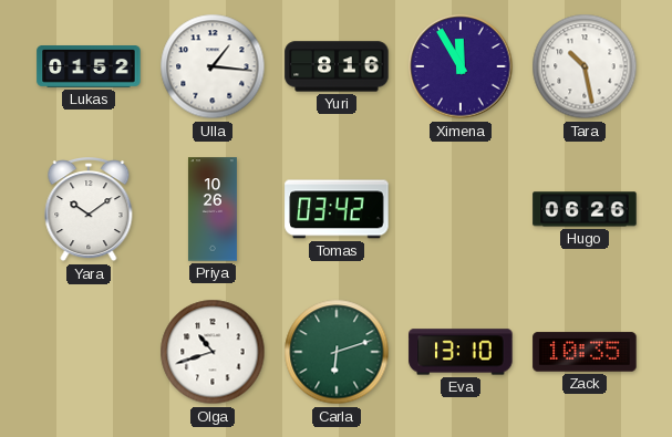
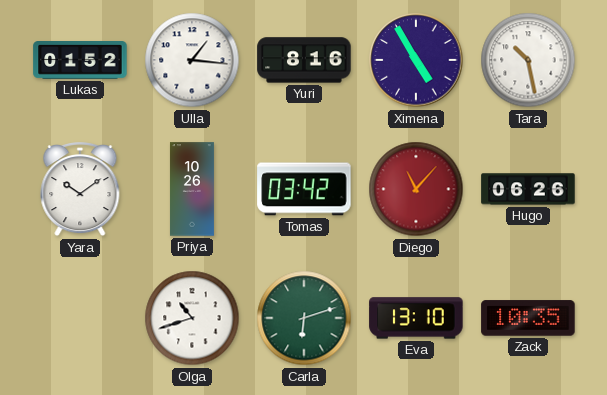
Ximena: 11:55 -> 4:55
Diego: none -> 11:07
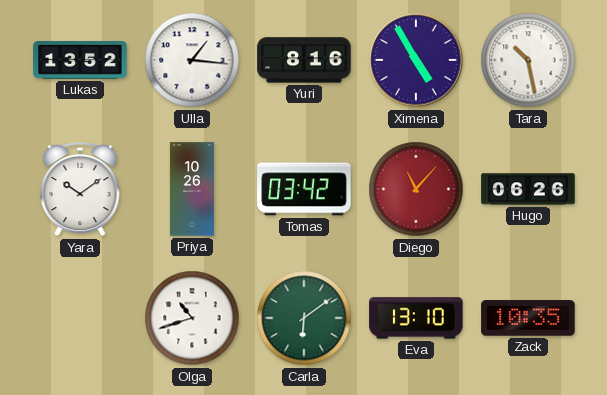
Lukas: 01:52 -> 13:52
Carla: 6:12 -> 6:09
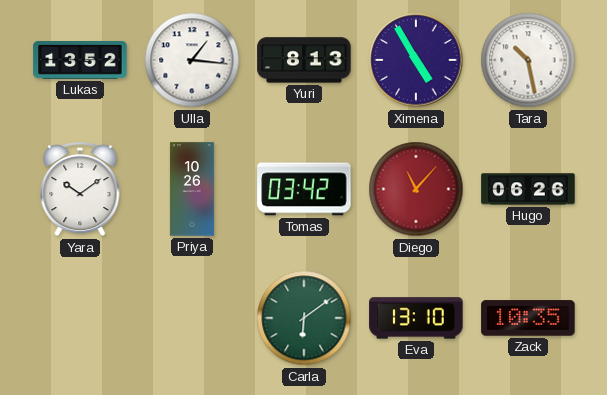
Yuri: 8:16 -> 8:13
Olga: 10:42 -> none
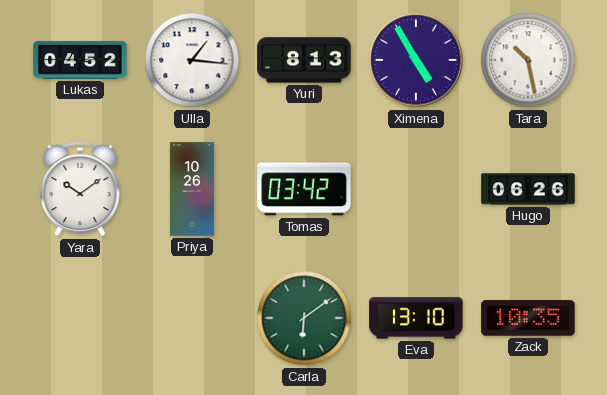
Lukas: 13:52 -> 04:52
Diego: 11:07 -> none
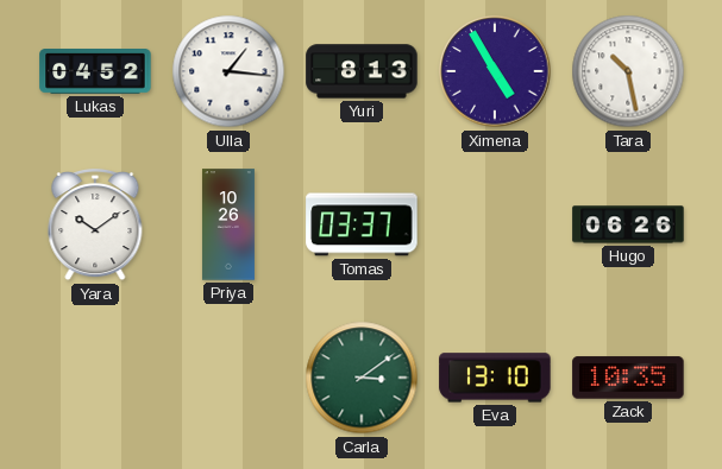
Tomas: 03:42 -> 03:37
Carla: 6:09 -> 3:09
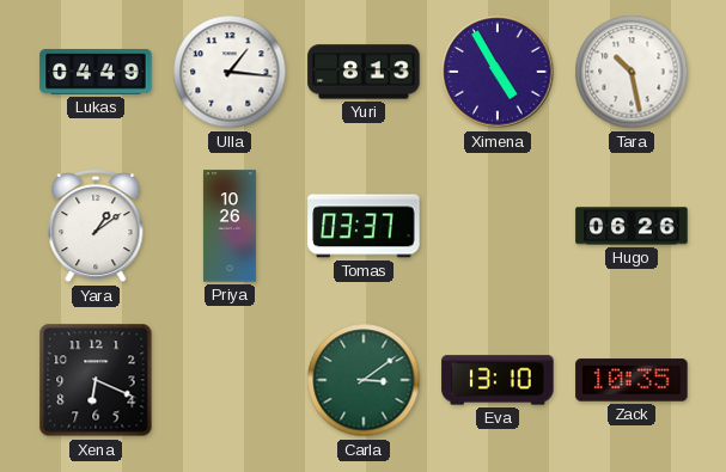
Lukas: 04:52 -> 04:49
Yara: 10:09 -> 1:09
Xena: none -> 6:19
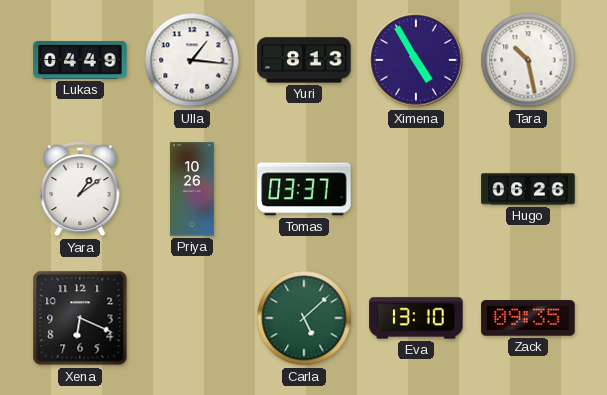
Carla: 3:09 -> 5:08
Zack: 10:35 -> 09:35
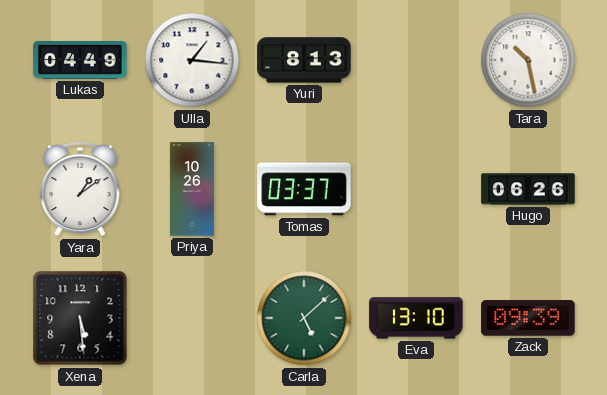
Ximena: 4:55 -> none
Xena: 6:19 -> 5:29
Zack: 09:35 -> 09:39
